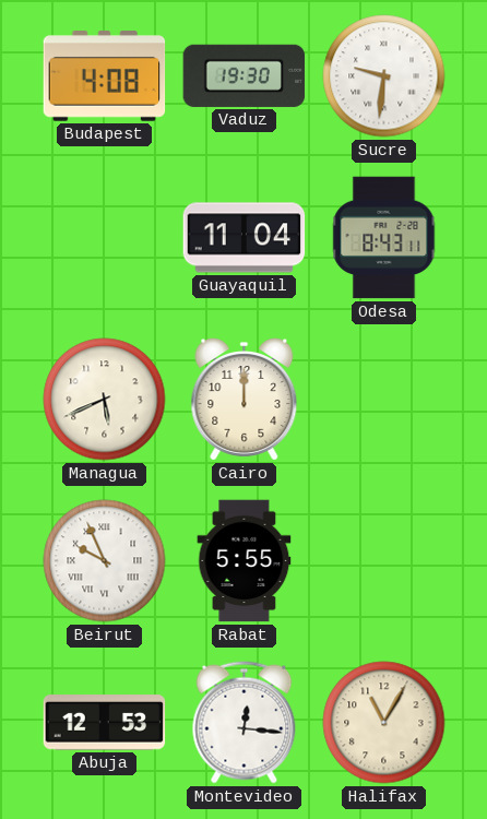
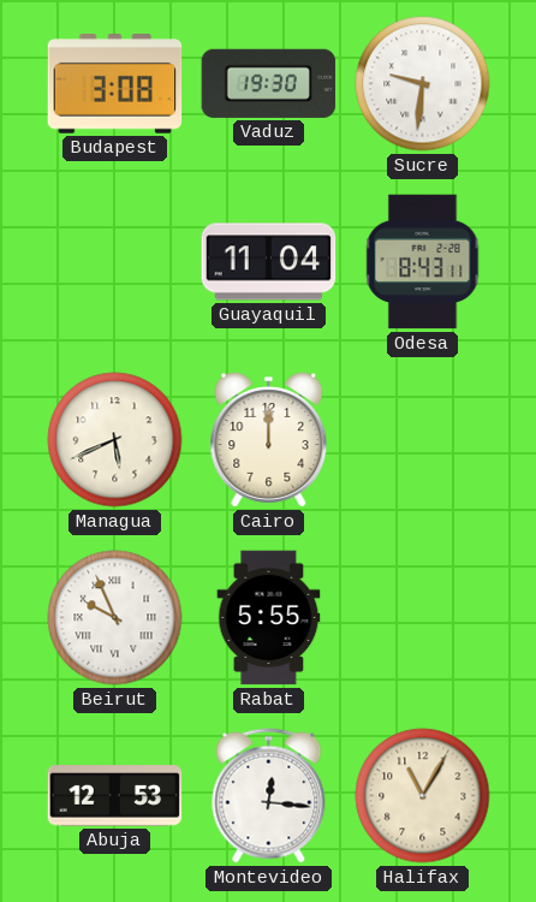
Budapest: 4:08 -> 3:08
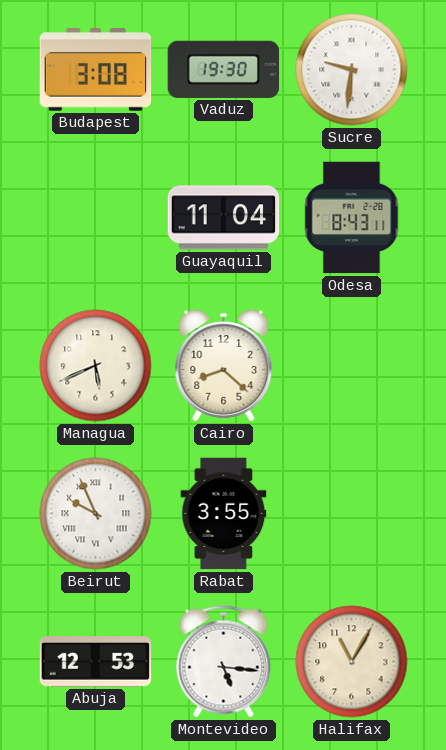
Cairo: 12:00 -> 8:22
Rabat: 5:55 -> 3:55
Montevideo: 12:16 -> 5:16
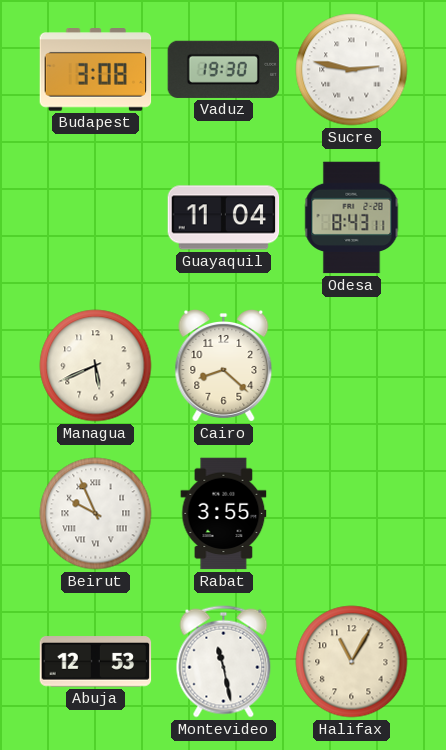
Sucre: 9:31 -> 2:47
Montevideo: 5:16 -> 11:28
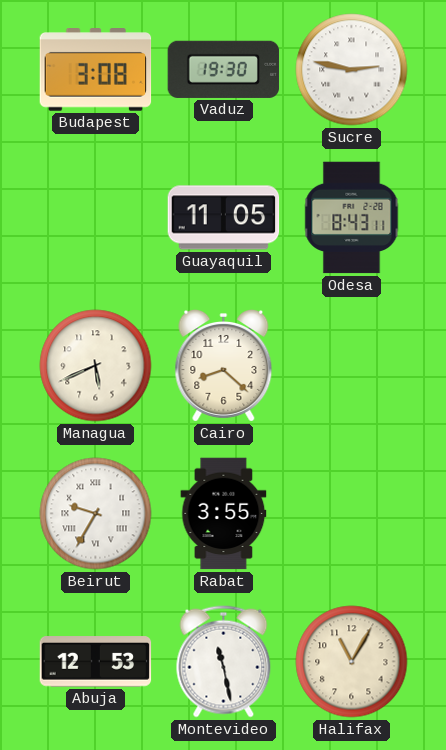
Guayaquil: 11:04 -> 11:05
Beirut: 9:56 -> 9:35
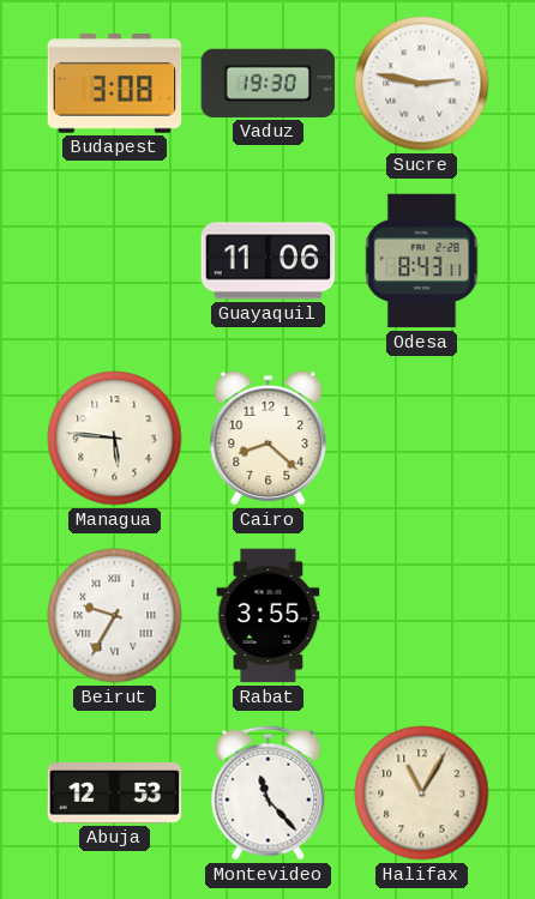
Guayaquil: 11:05 -> 11:06
Managua: 5:41 -> 5:46
Montevideo: 11:28 -> 11:23
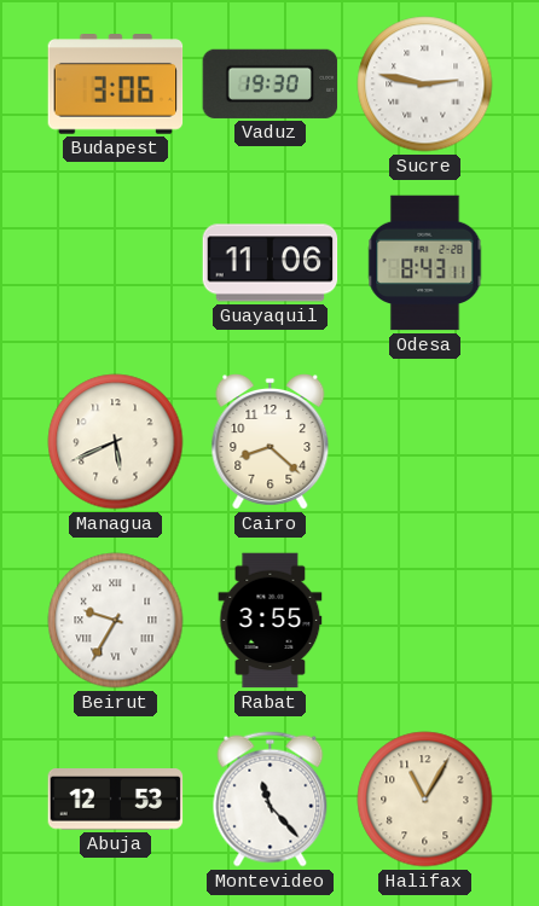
Budapest: 3:08 -> 3:06
Managua: 5:46 -> 5:41
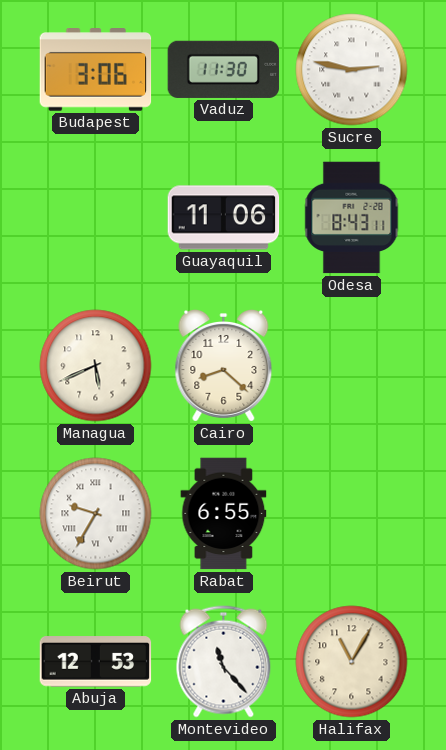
Vaduz: 19:30 -> 11:30
Rabat: 3:55 -> 6:55
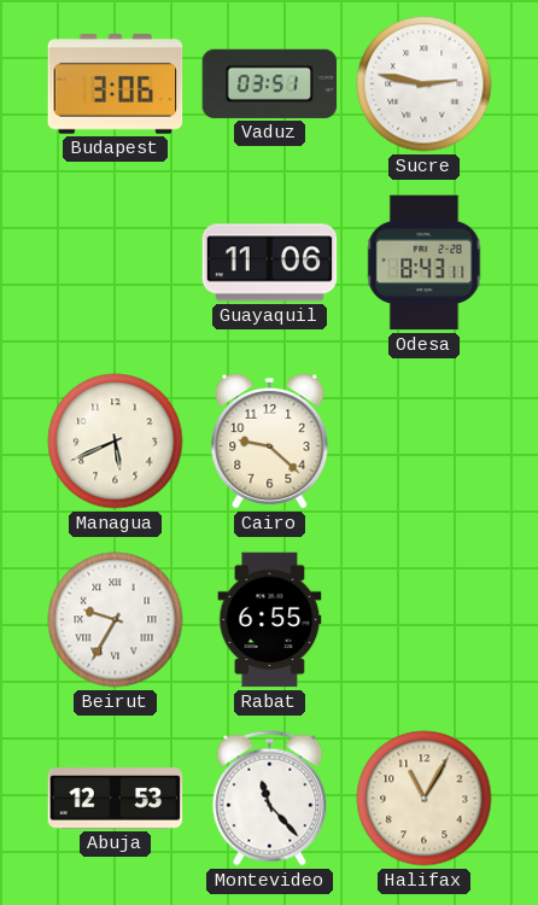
Vaduz: 11:30 -> 03:51
Cairo: 8:22 -> 9:22
